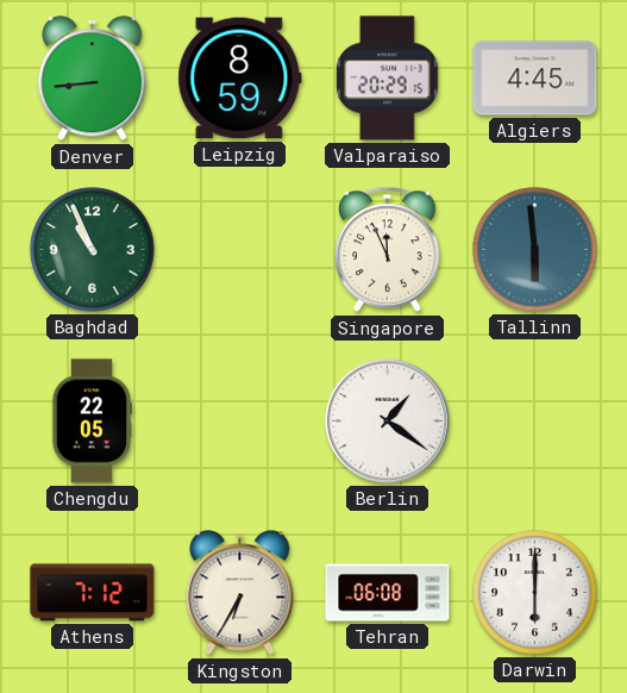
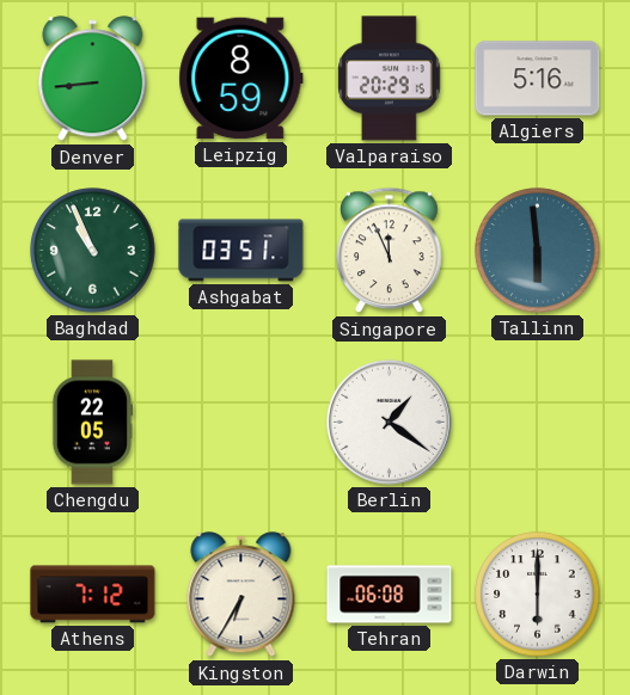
Algiers: 4:45 -> 5:16
Ashgabat: none -> 03:51
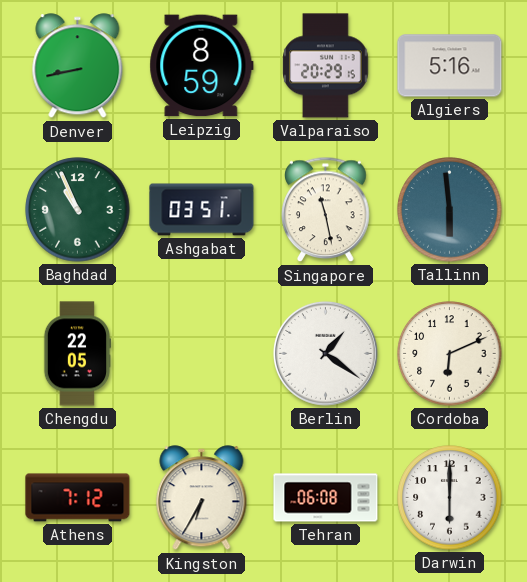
Denver: 8:44 -> 8:43
Singapore: 11:56 -> 11:28
Cordoba: none -> 6:11
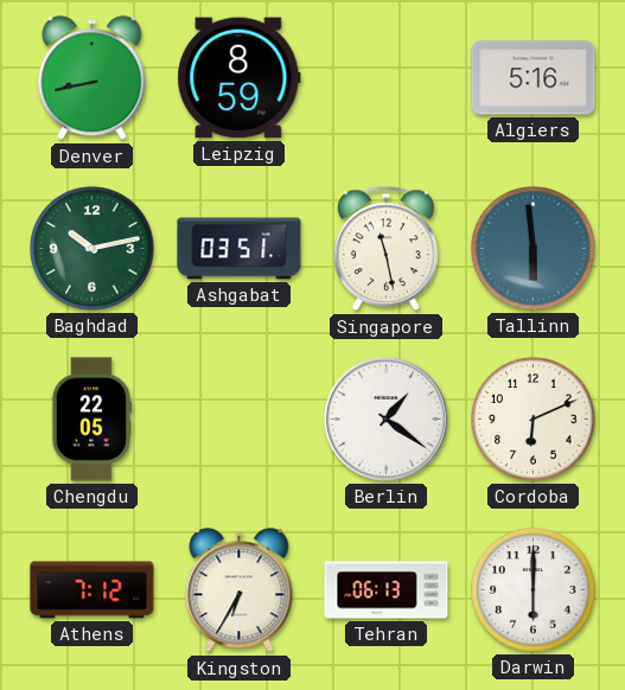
Valparaiso: 20:29 -> none
Baghdad: 10:56 -> 10:13
Tehran: 06:08 -> 06:13
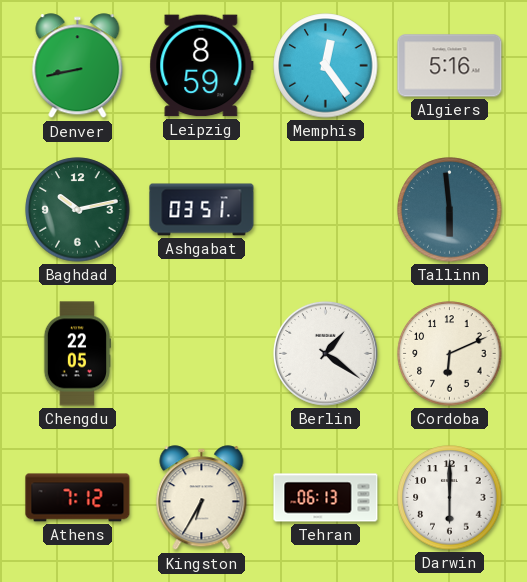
Memphis: none -> 12:24
Singapore: 11:28 -> none
